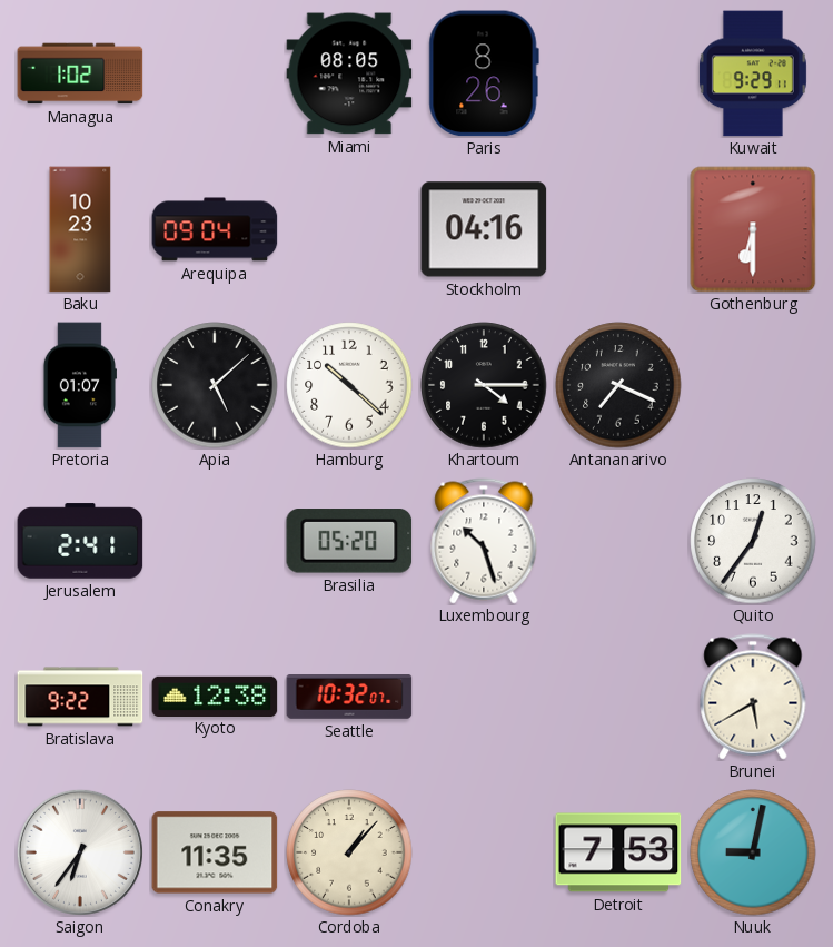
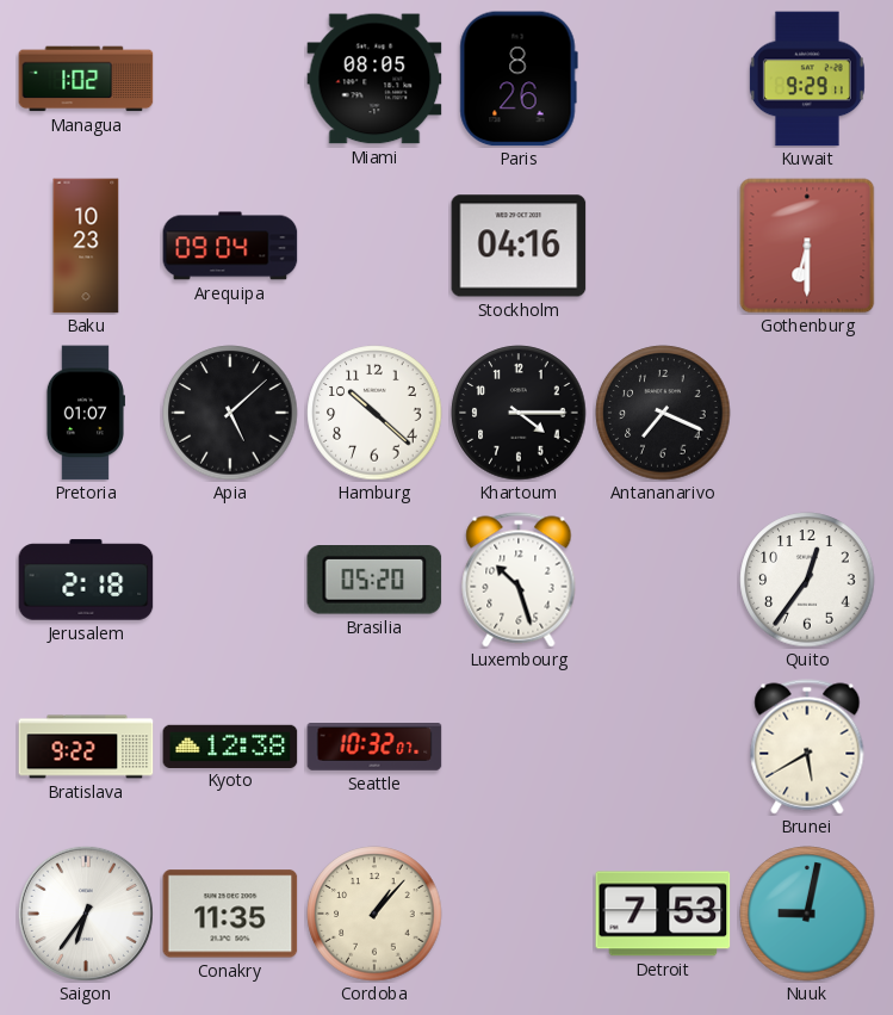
Jerusalem: 2:41 -> 2:18
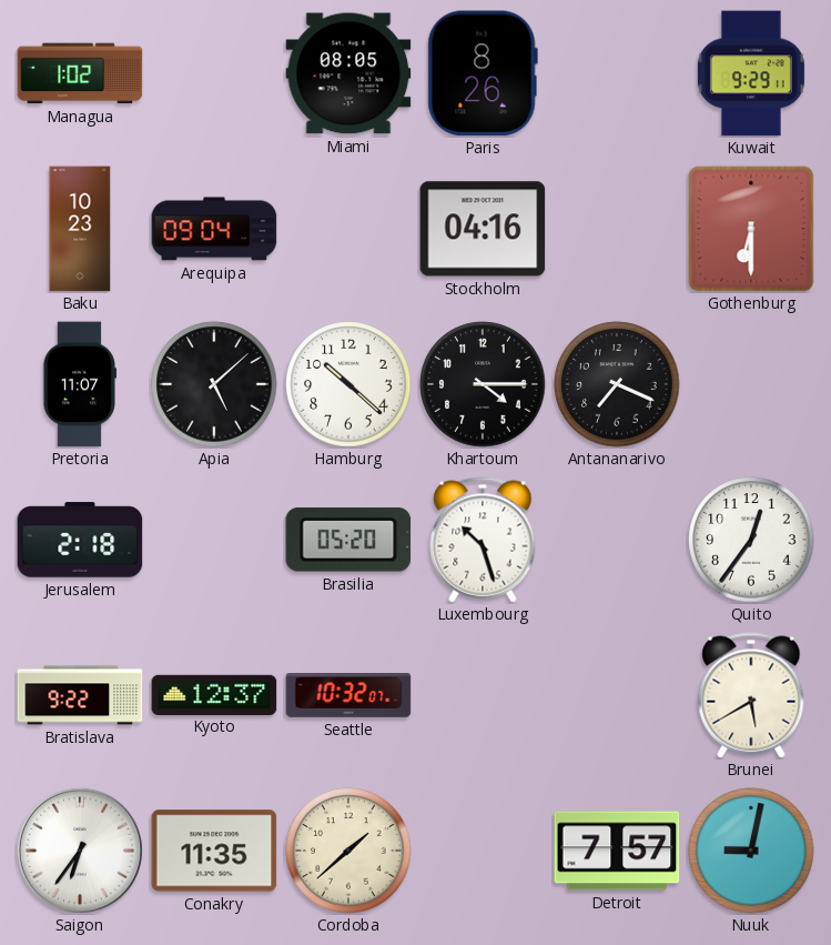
Pretoria: 01:07 -> 11:07
Kyoto: 12:38 -> 12:37
Cordoba: 1:07 -> 1:38
Detroit: 7:53 -> 7:57
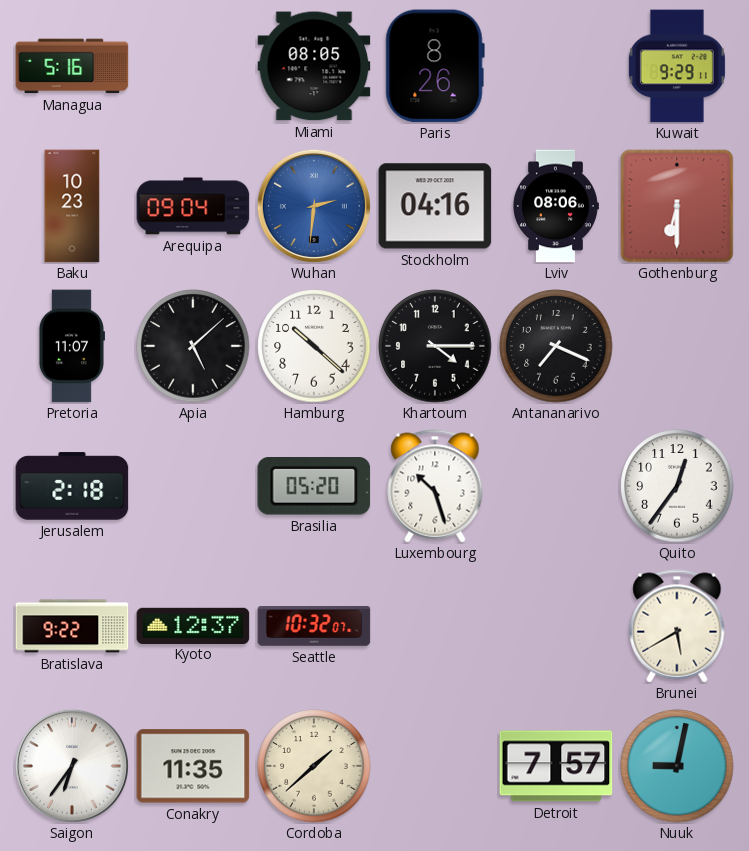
Managua: 1:02 -> 5:16
Wuhan: none -> 2:31
Lviv: none -> 08:06
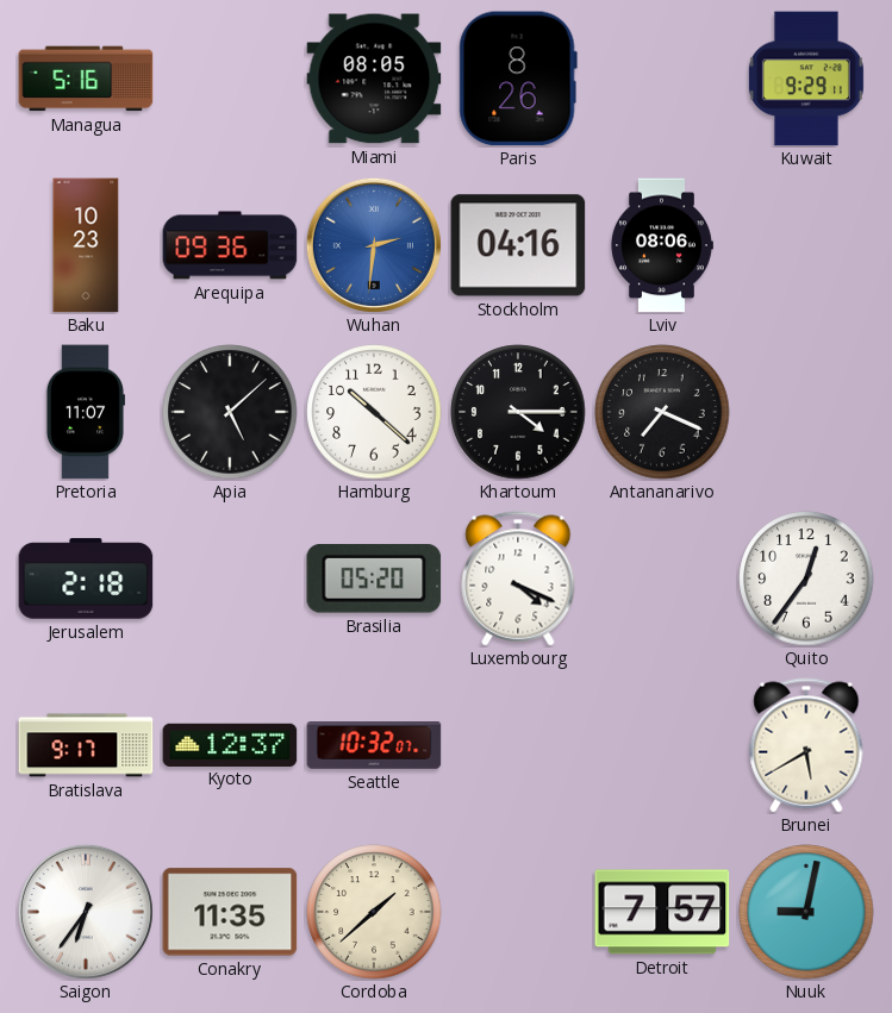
Arequipa: 09:04 -> 09:36
Gothenburg: 6:30 -> none
Luxembourg: 10:27 -> 4:19
Bratislava: 9:22 -> 9:17
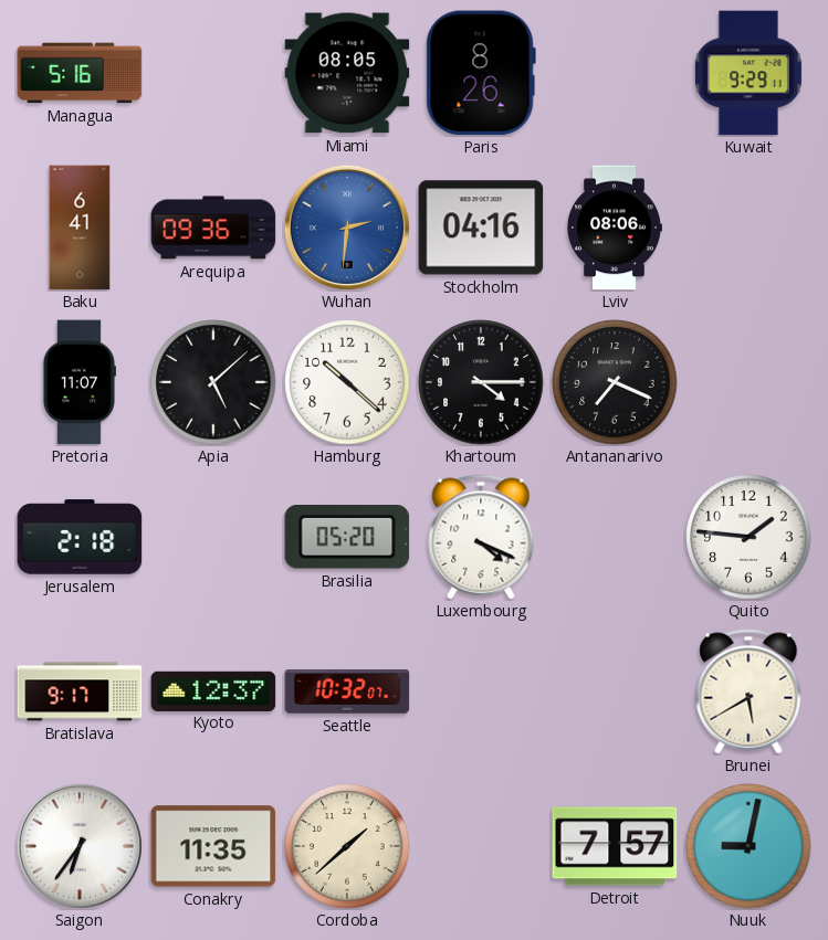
Baku: 10:23 -> 6:41
Quito: 12:36 -> 1:46
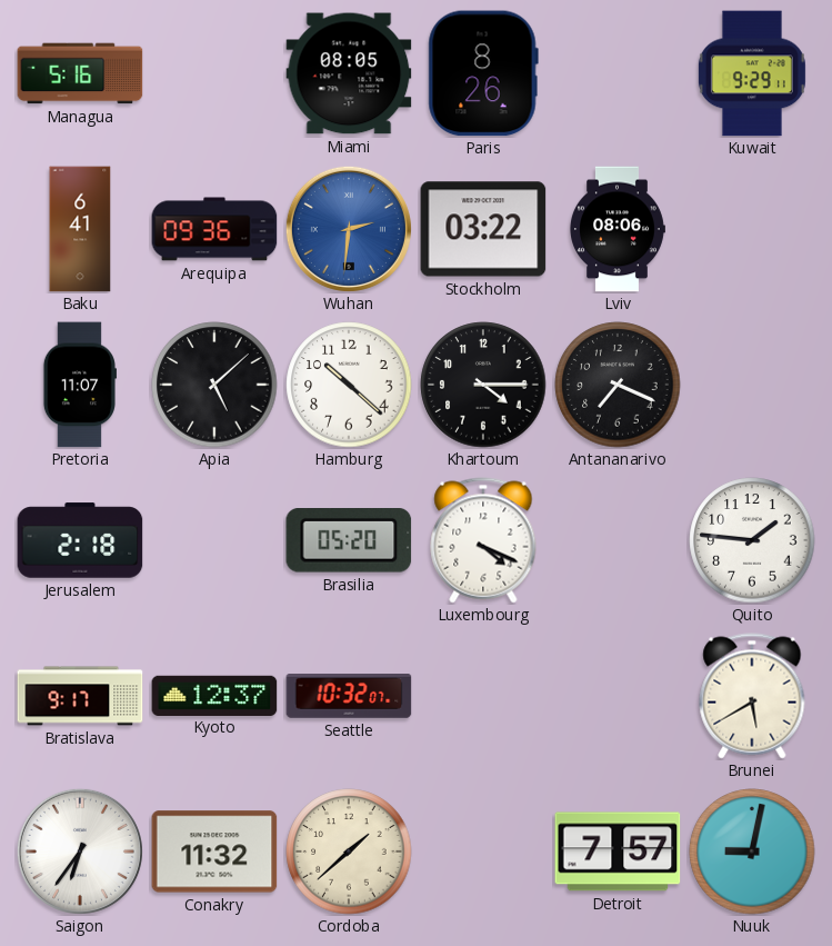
Stockholm: 04:16 -> 03:22
Conakry: 11:35 -> 11:32
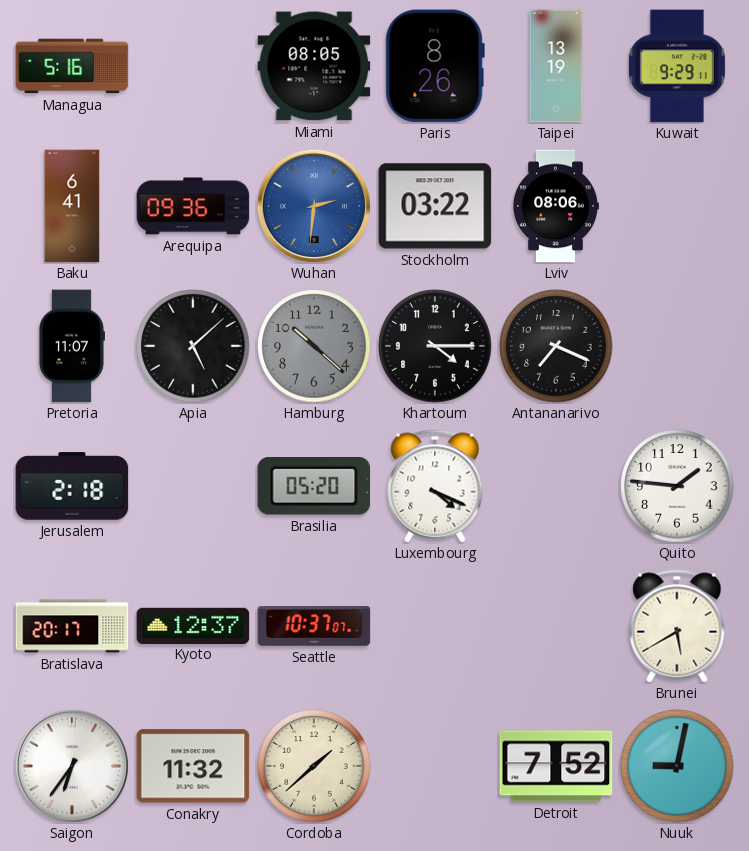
Taipei: none -> 13:19
Hamburg dial: white -> grey
Bratislava: 9:17 -> 20:17
Seattle: 10:32 -> 10:37
Detroit: 7:57 -> 7:52
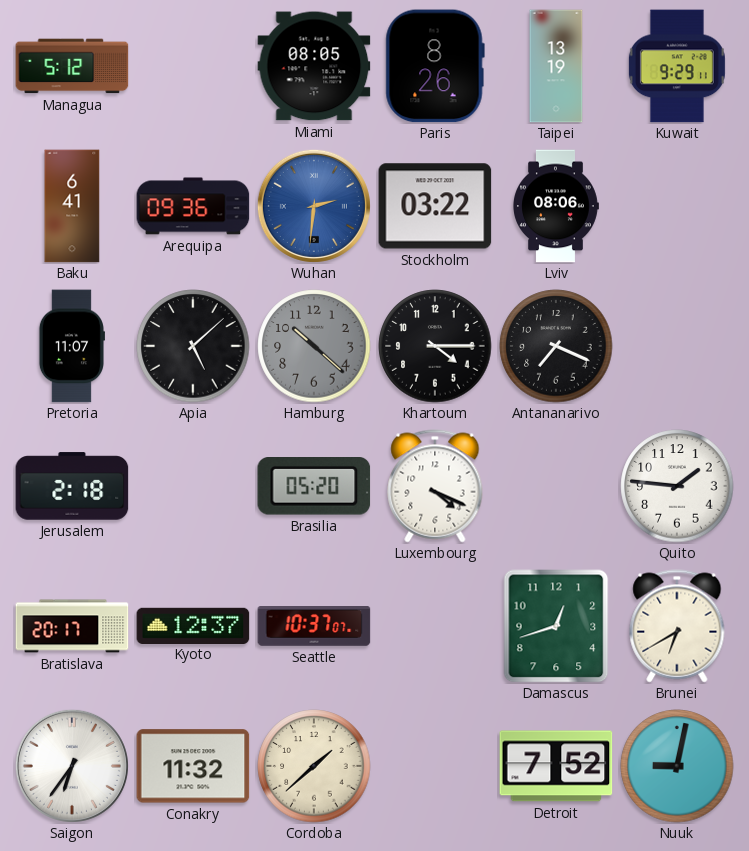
Managua: 5:16 -> 5:12
Damascus: none -> 12:42
Brunei: 5:40 -> 6:40
